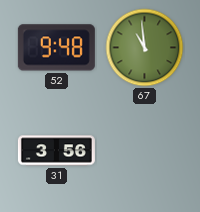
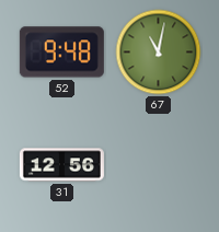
67: 10:59 -> 11:02
31: 3:56 -> 12:56
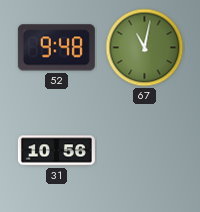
31: 12:56 -> 10:56
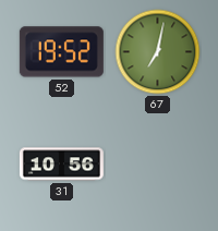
52: 9:48 -> 19:52
67: 11:02 -> 7:02
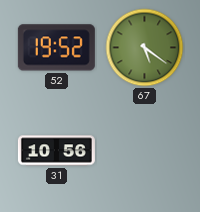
67: 7:02 -> 5:21
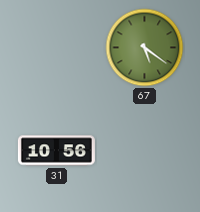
52: 19:52 -> none
